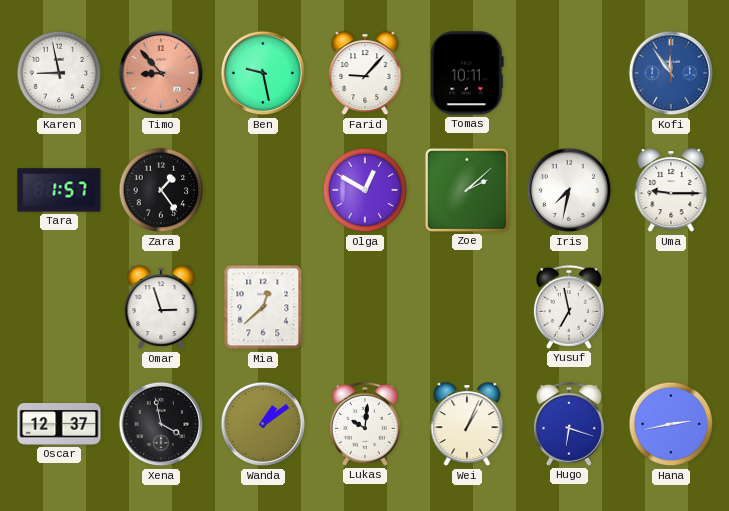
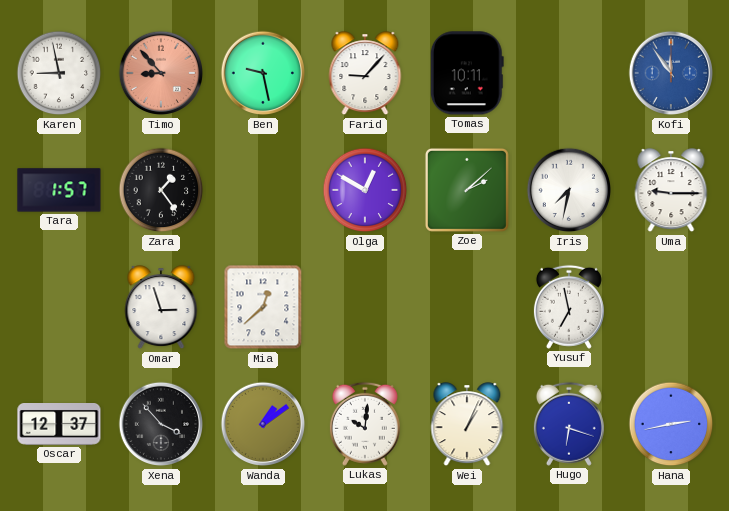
Xena: 3:58 -> 3:53
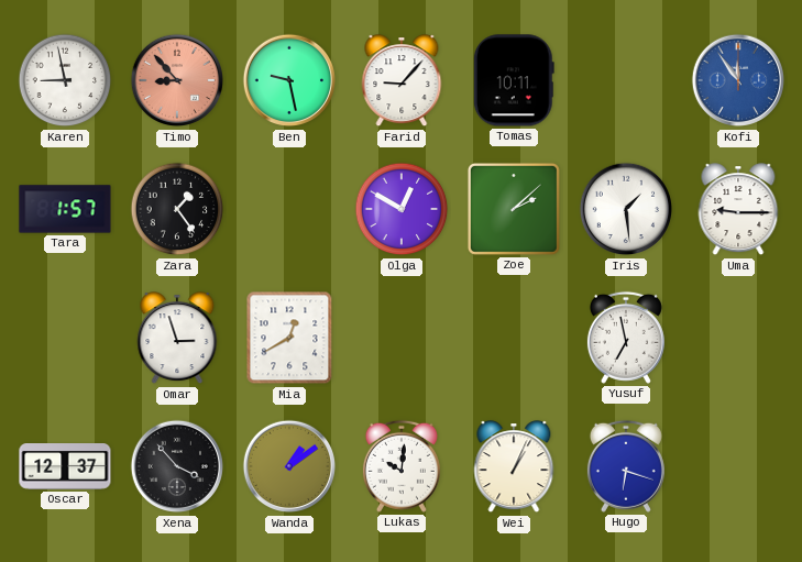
Iris: 7:32 -> 1:29
Mia: 12:38 -> 12:40
Hana: 2:43 -> none
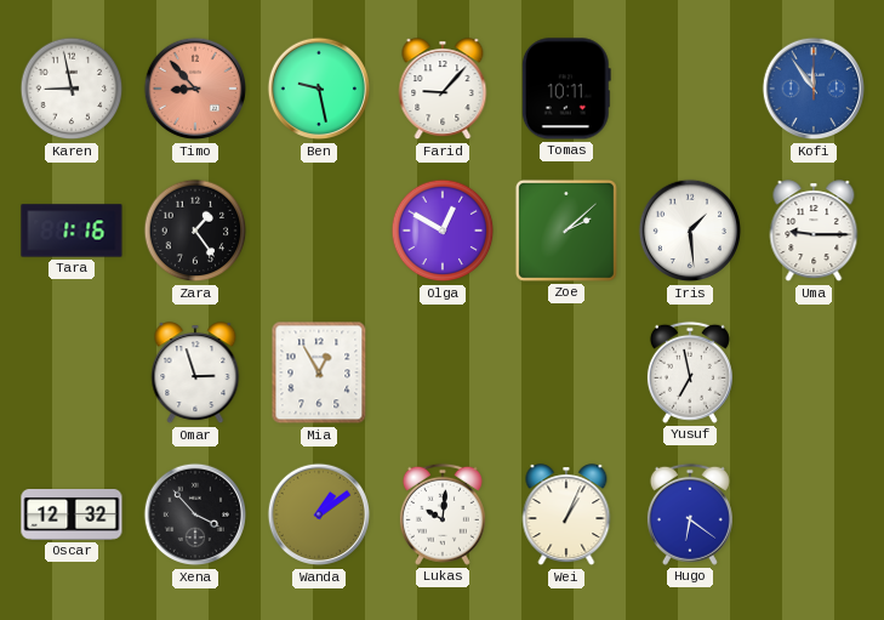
Tara: 1:57 -> 1:16
Mia: 12:40 -> 12:55
Oscar: 12:37 -> 12:32
Hugo: 6:18 -> 6:21
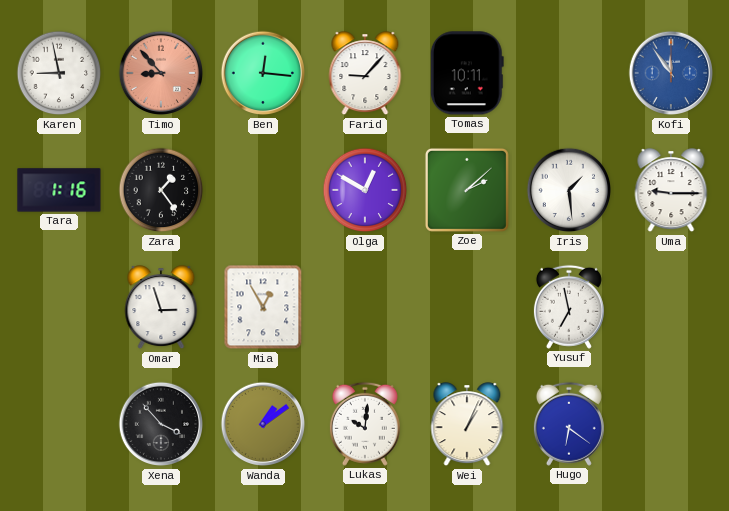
Ben: 9:28 -> 12:16
Oscar: 12:32 -> none
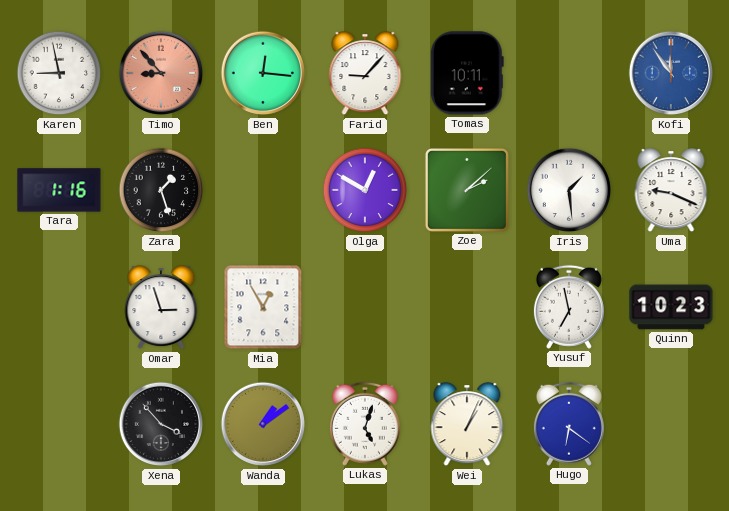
Zara: 1:24 -> 1:27
Uma: 9:15 -> 9:19
Quinn: none -> 10:23
Lukas: 10:01 -> 5:03
